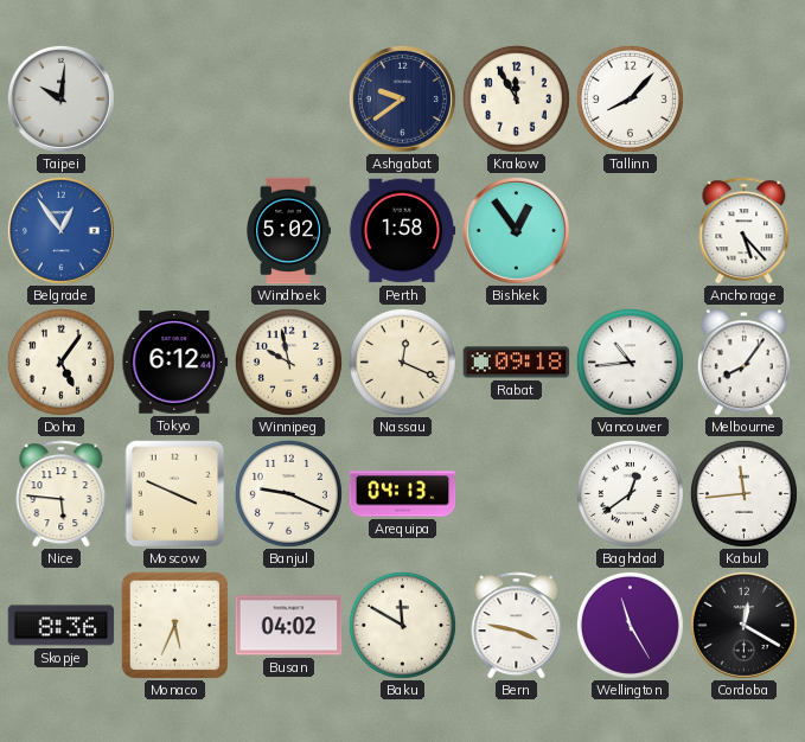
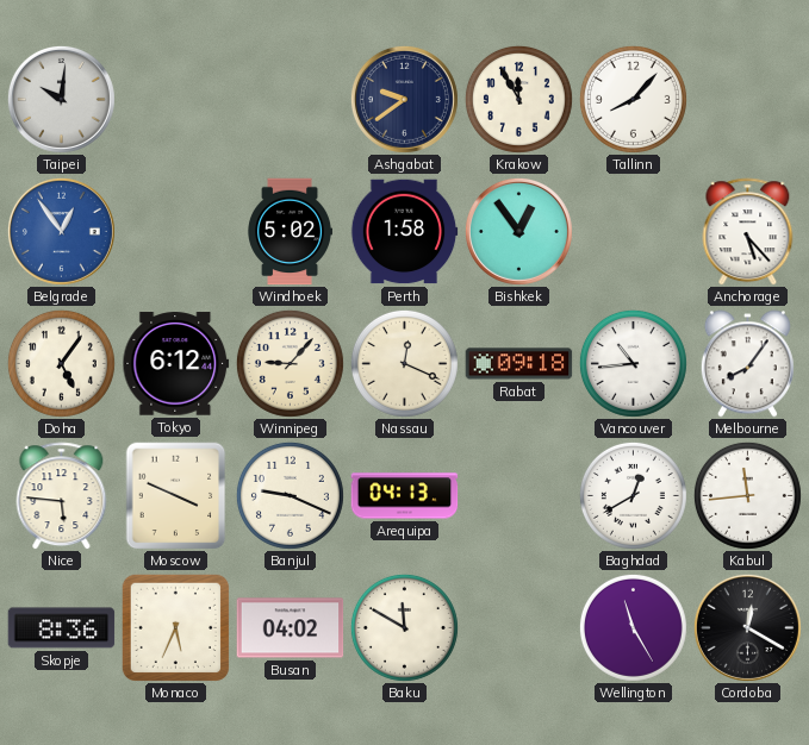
Winnipeg: 9:58 -> 9:07
Baghdad: 12:39 -> 12:40
Bern: 3:47 -> none
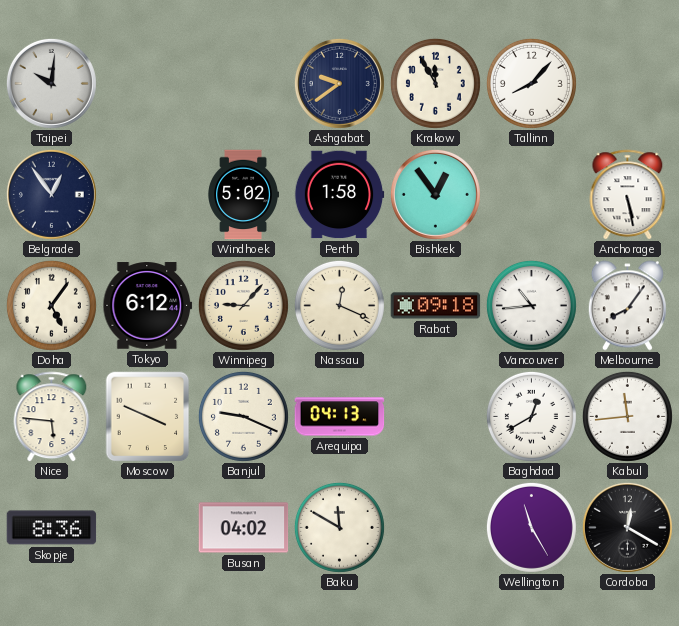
Belgrade dial: blue -> navy
Anchorage: 5:23 -> 5:28
Monaco: 5:34 -> none
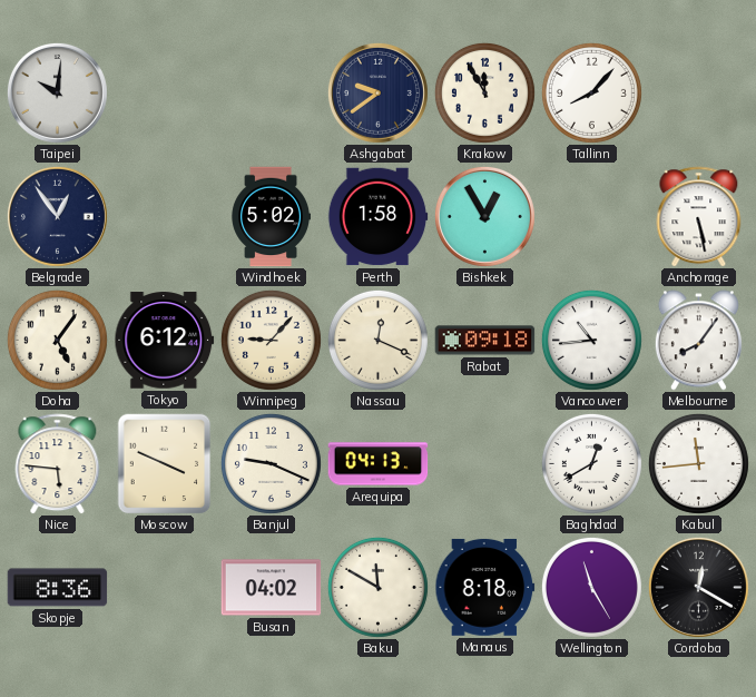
Bishkek: 12:54 -> 12:55
Manaus: none -> 8:18
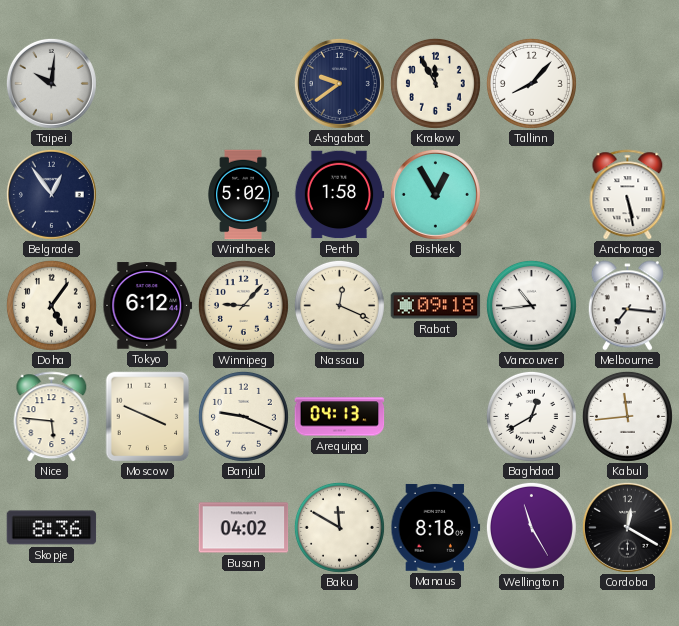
Melbourne: 8:06 -> 7:16
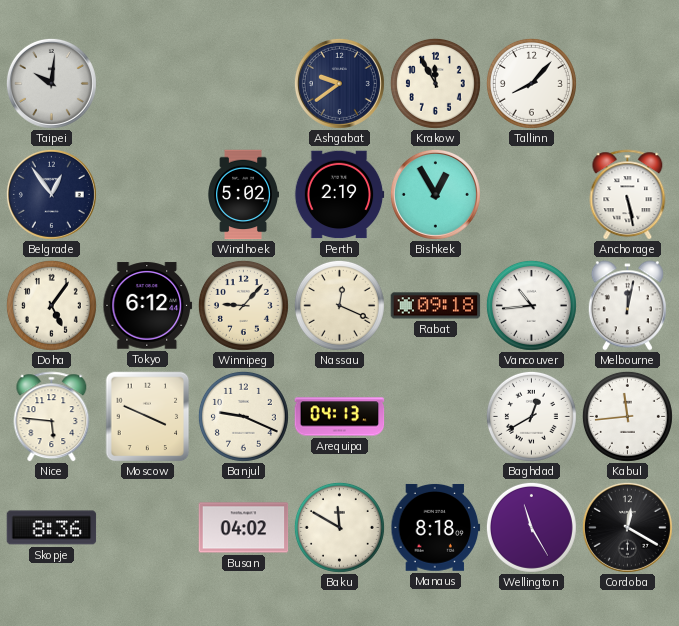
Perth: 1:58 -> 2:19
Melbourne: 7:16 -> 12:02
